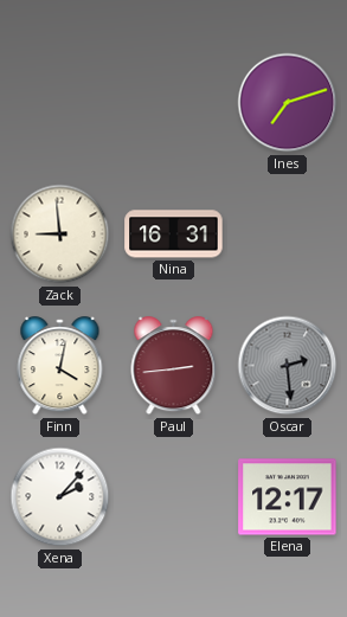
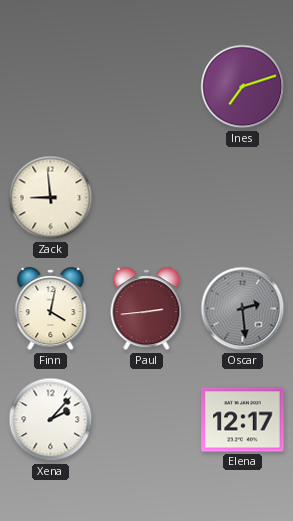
Nina: 16:31 -> none
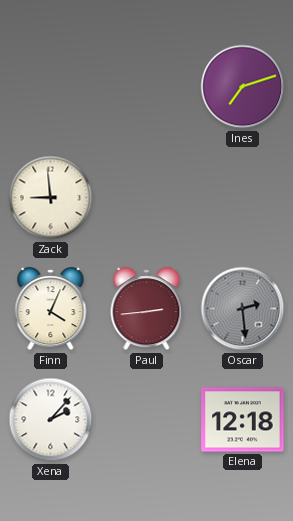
Finn: 4:02 -> 4:04
Elena: 12:17 -> 12:18
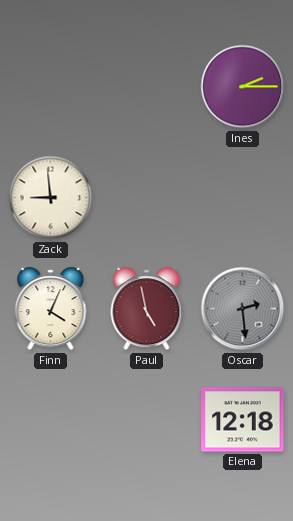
Ines: 7:12 -> 2:15
Paul: 2:44 -> 4:58
Xena: 2:07 -> none
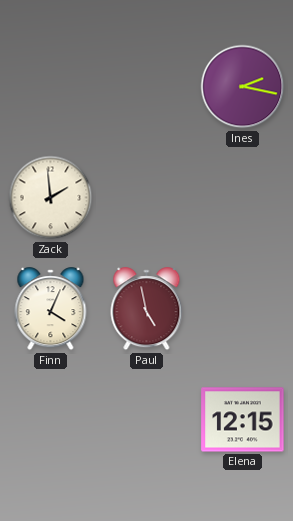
Ines: 2:15 -> 2:17
Zack: 8:59 -> 1:59
Oscar: 2:29 -> none
Elena: 12:18 -> 12:15
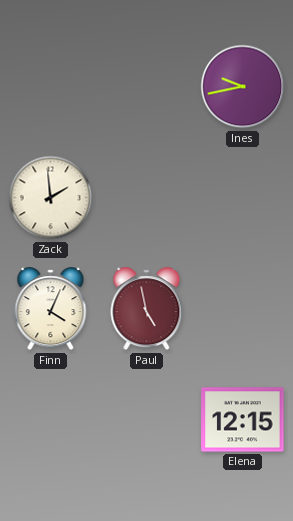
Ines: 2:17 -> 9:43
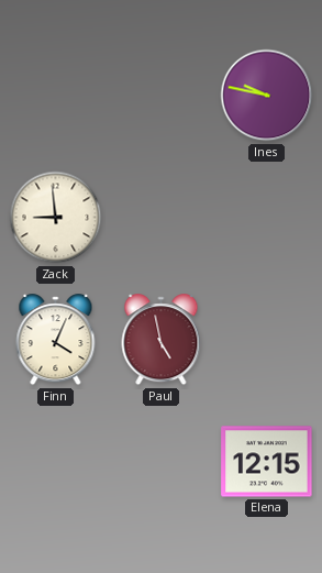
Ines: 9:43 -> 9:47
Zack: 1:59 -> 8:59
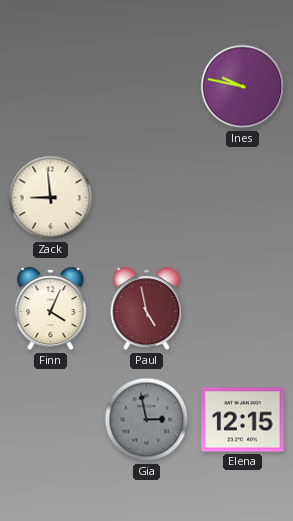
Gia: none -> 2:58
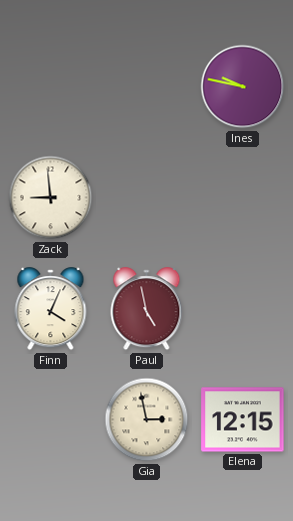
Gia dial: grey -> cream
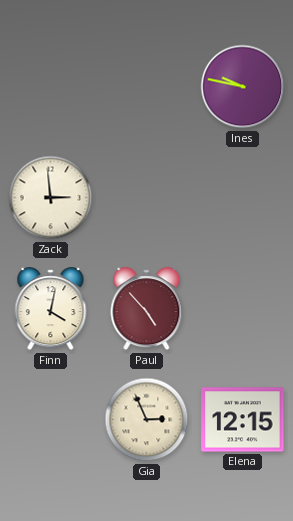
Zack: 8:59 -> 2:59
Finn: 4:04 -> 4:02
Paul: 4:58 -> 4:53
Gia: 2:58 -> 2:56
